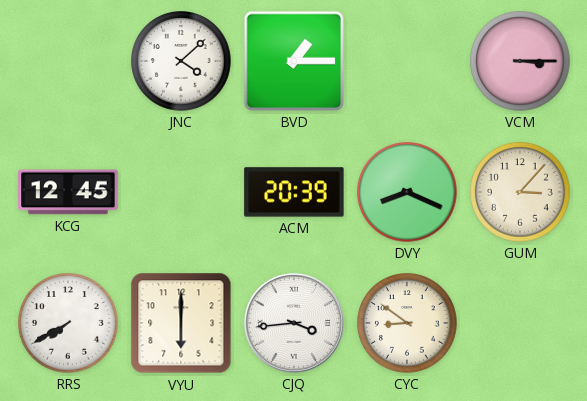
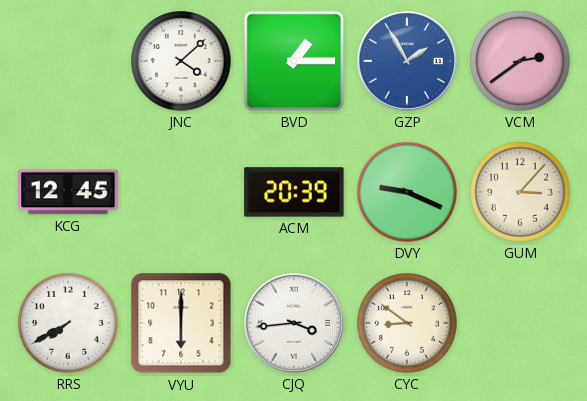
GZP: none -> 1:55
VCM: 3:15 -> 2:39
DVY: 8:19 -> 9:19
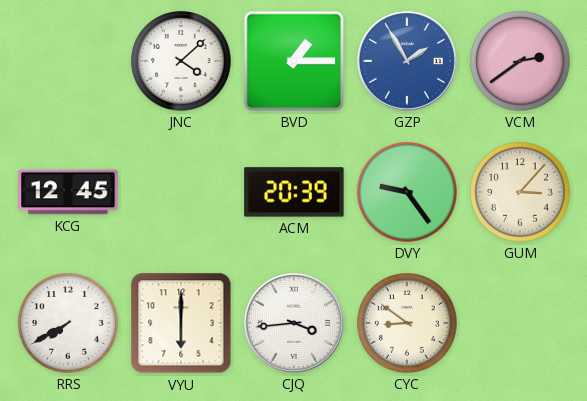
DVY: 9:19 -> 9:24
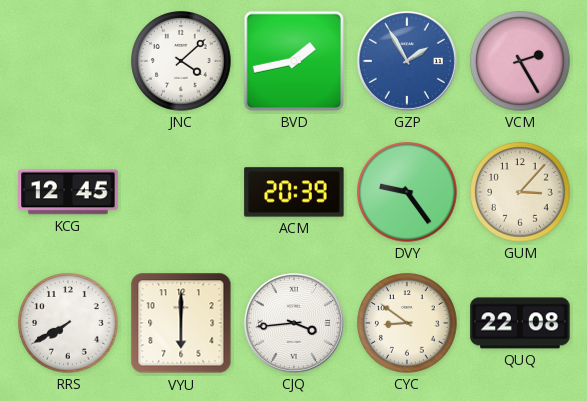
BVD: 1:15 -> 1:43
VCM: 2:39 -> 2:25
QUQ: none -> 22:08
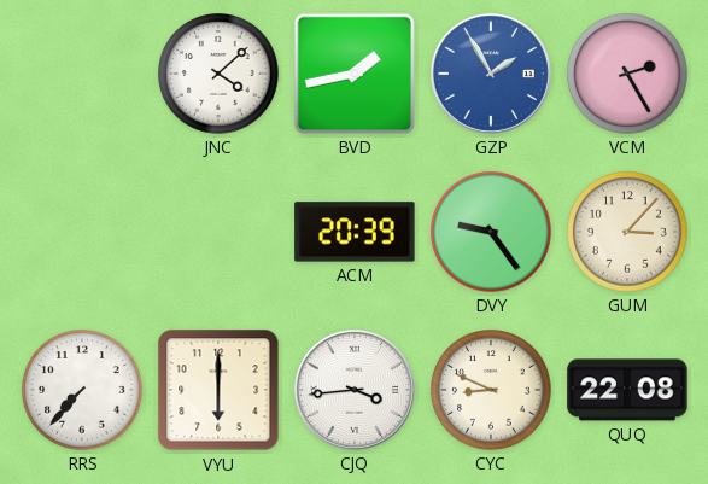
KCG: 12:45 -> none
RRS: 7:40 -> 7:37
CYC: 8:51 -> 8:49
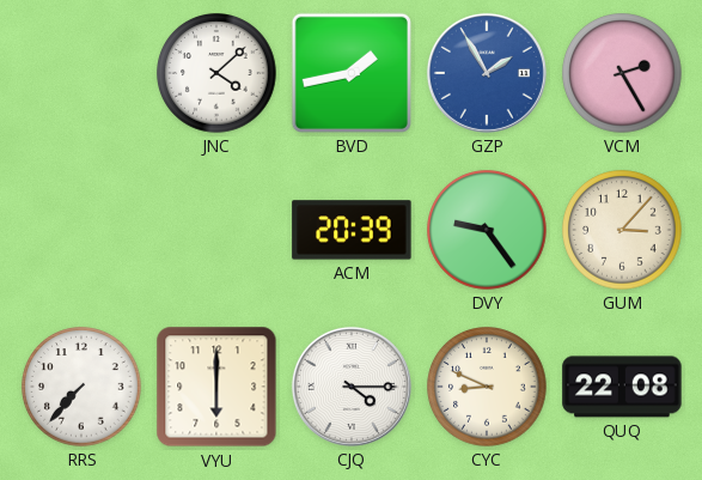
CJQ: 3:44 -> 4:15
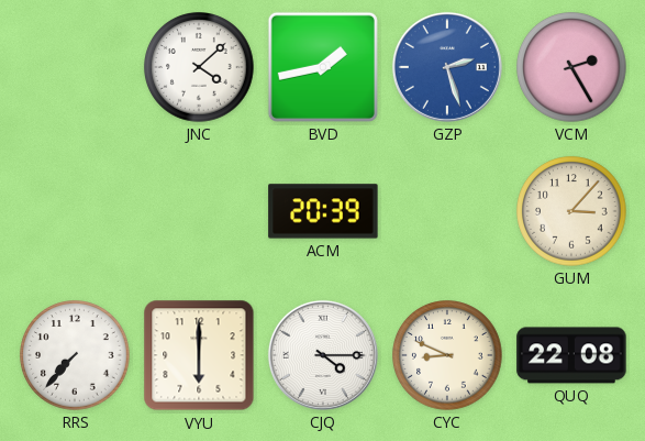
GZP: 1:55 -> 2:27
DVY: 9:24 -> none
